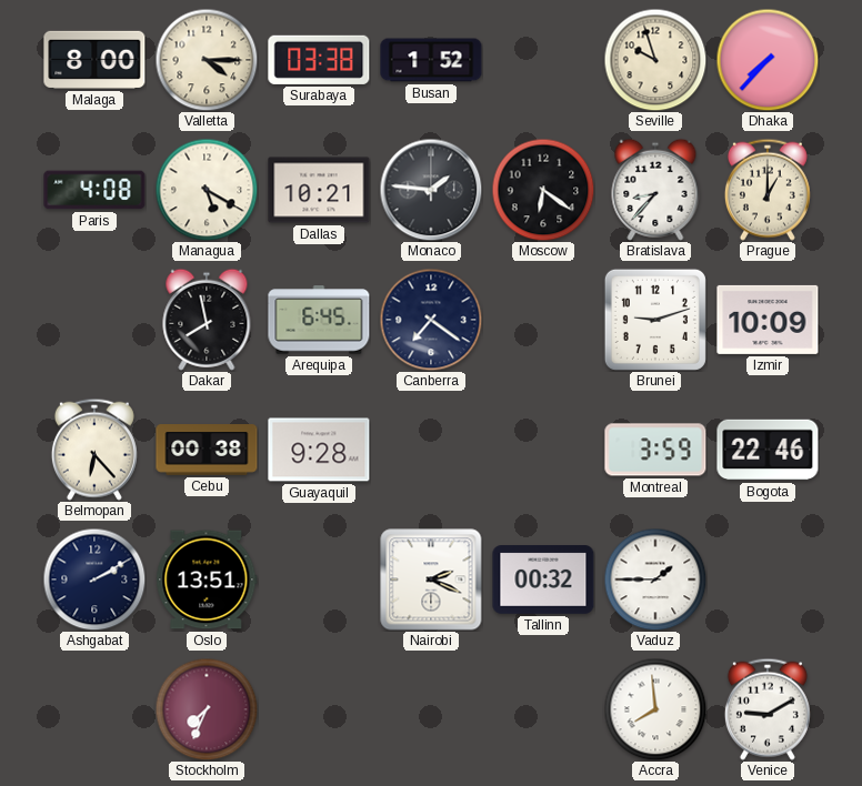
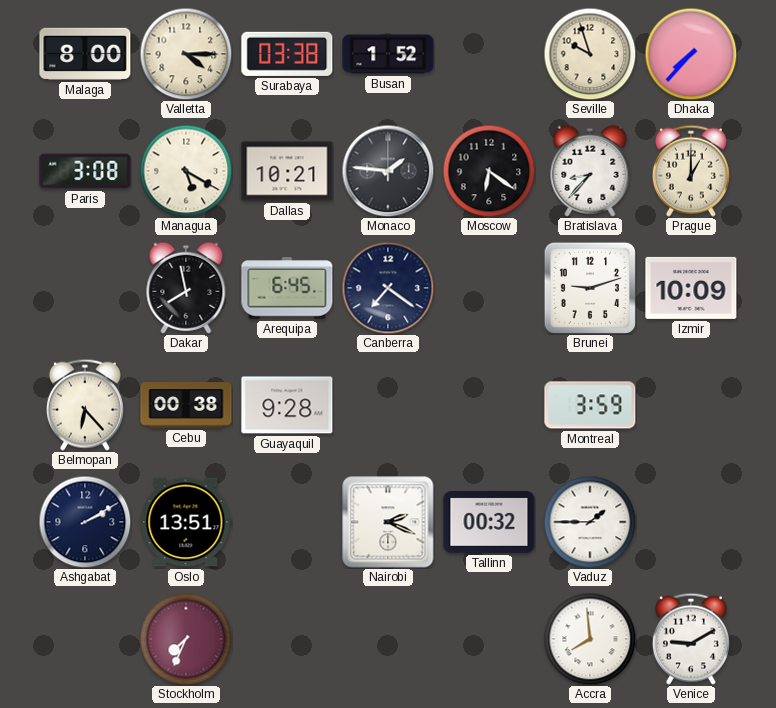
Paris: 4:08 -> 3:08
Bogota: 22:46 -> none
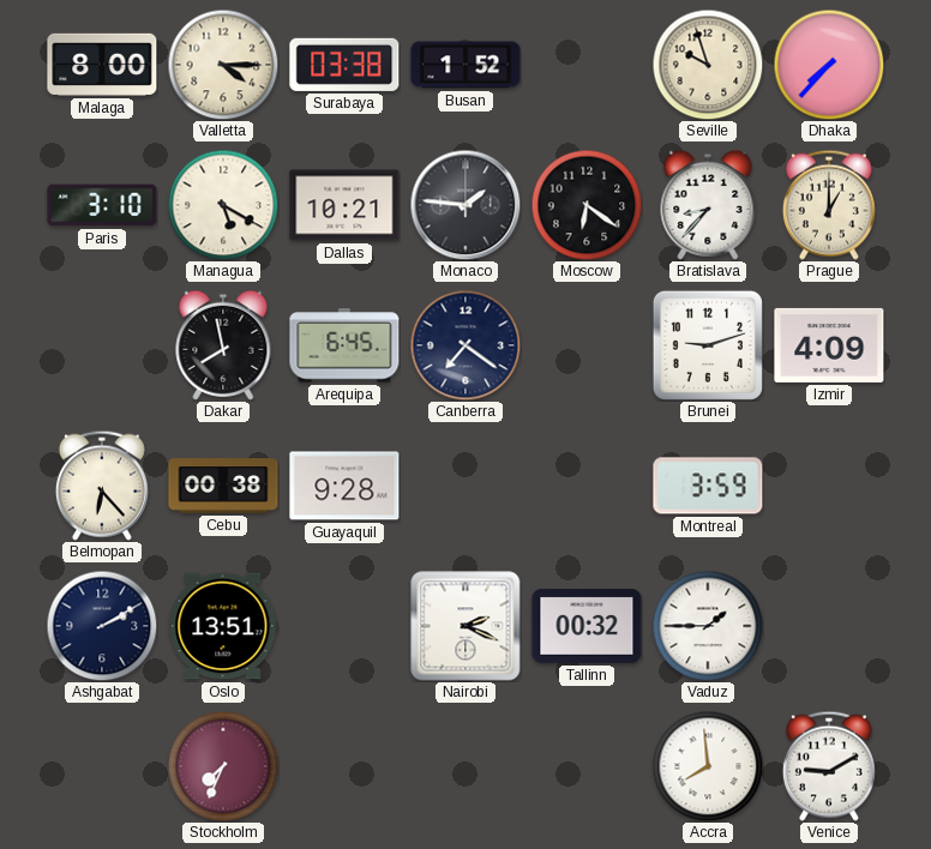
Paris: 3:08 -> 3:10
Izmir: 10:09 -> 4:09
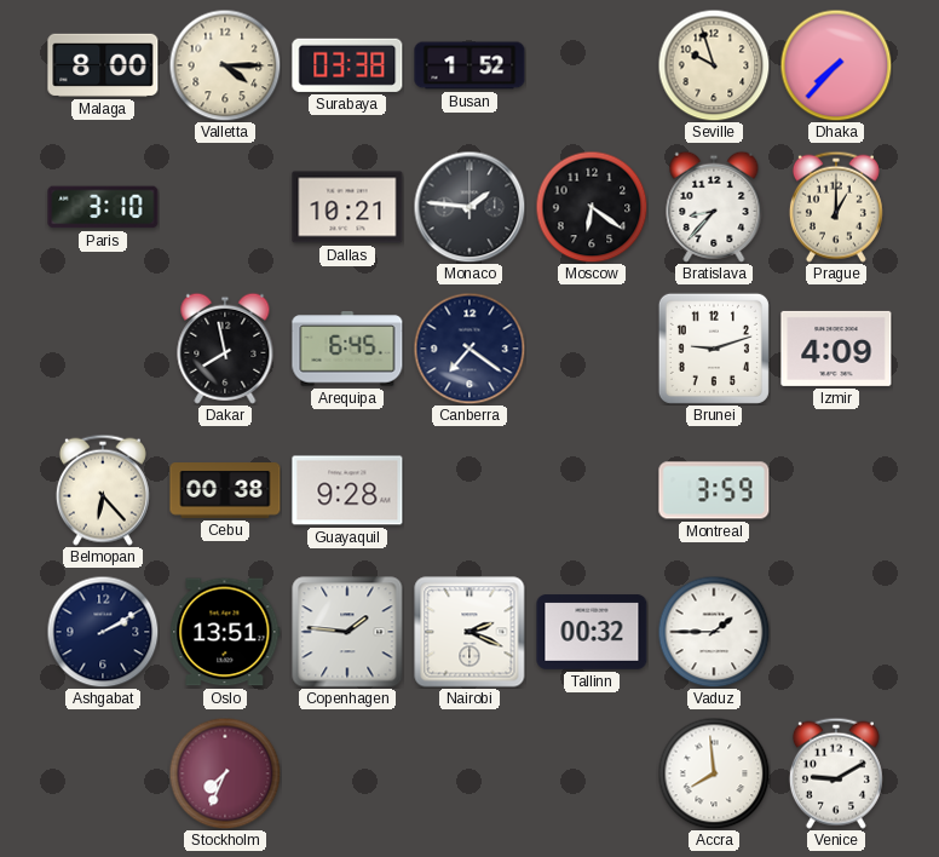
Managua: 5:20 -> none
Copenhagen: none -> 1:46
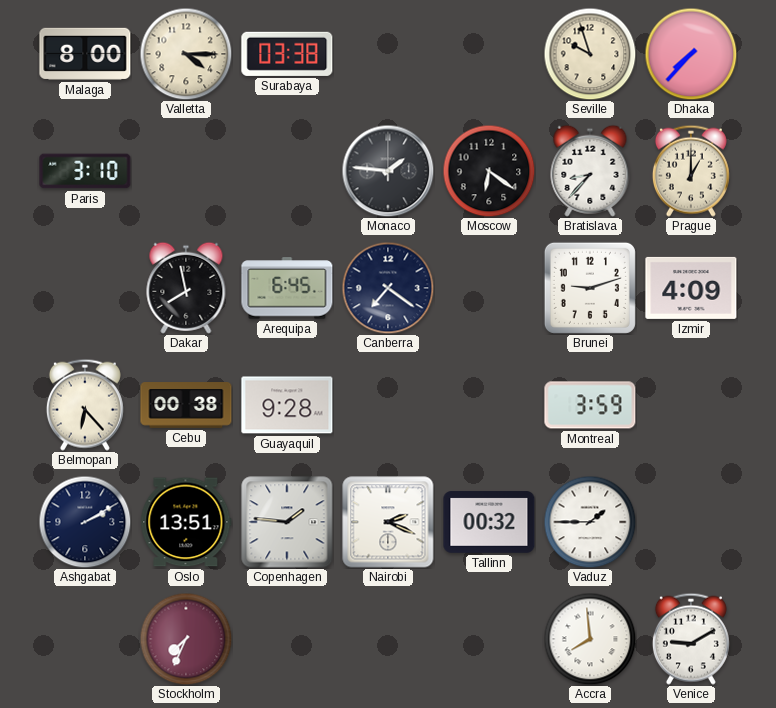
Busan: 1:52 -> none
Dallas: 10:21 -> none
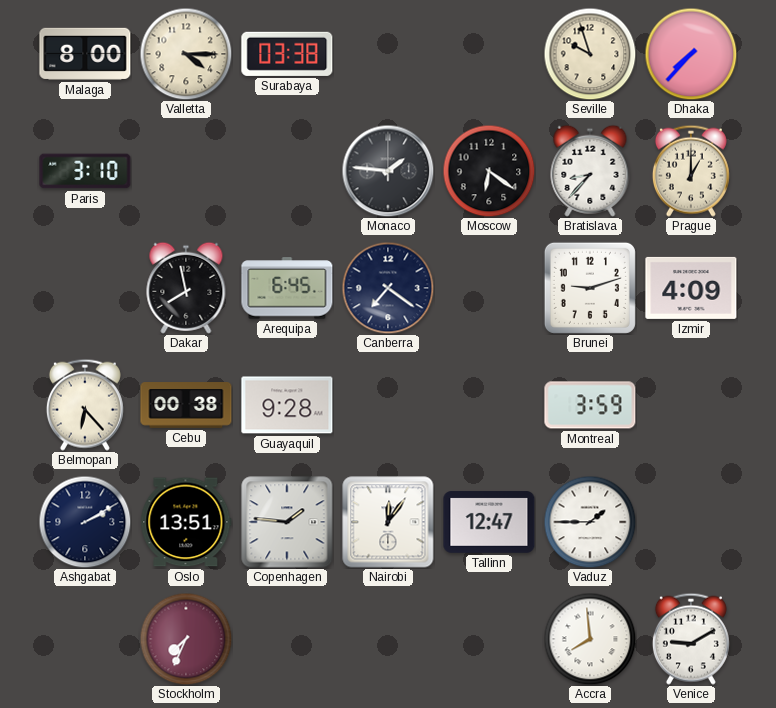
Nairobi: 2:19 -> 12:06
Tallinn: 00:32 -> 12:47
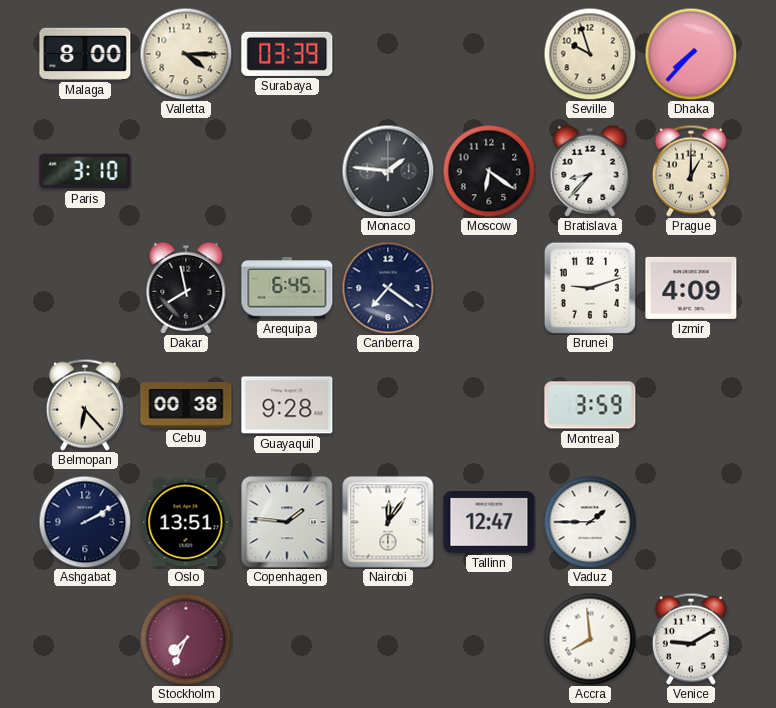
Surabaya: 03:38 -> 03:39
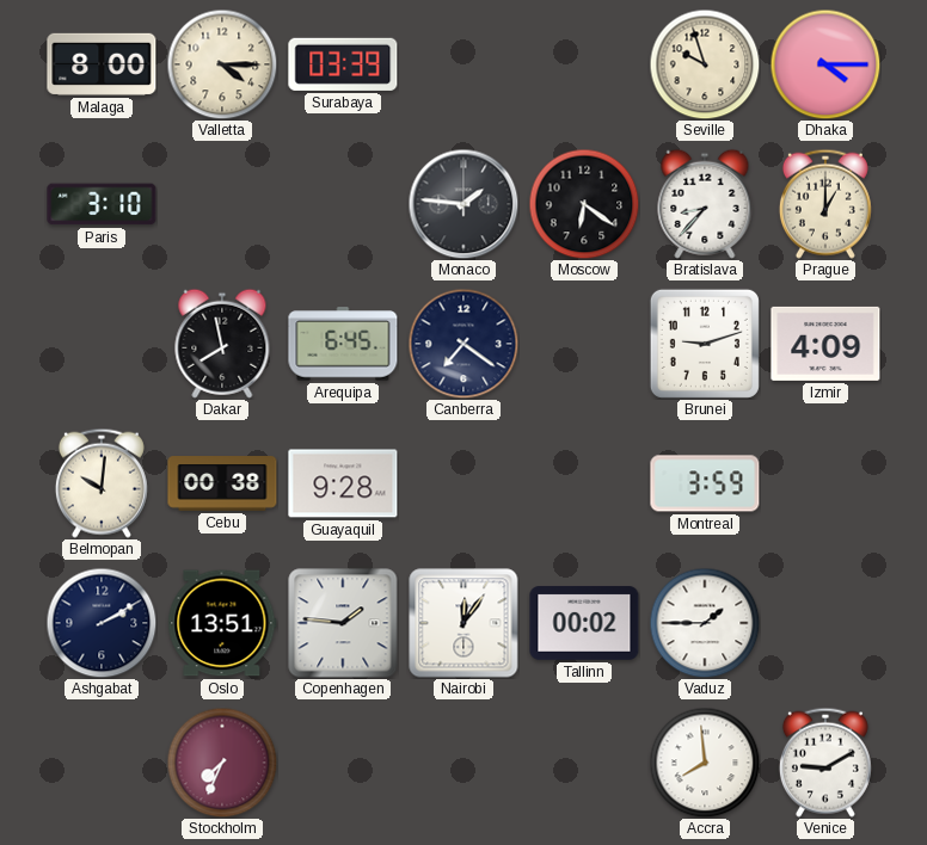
Dhaka: 7:37 -> 4:15
Belmopan: 6:23 -> 10:01
Tallinn: 12:47 -> 00:02
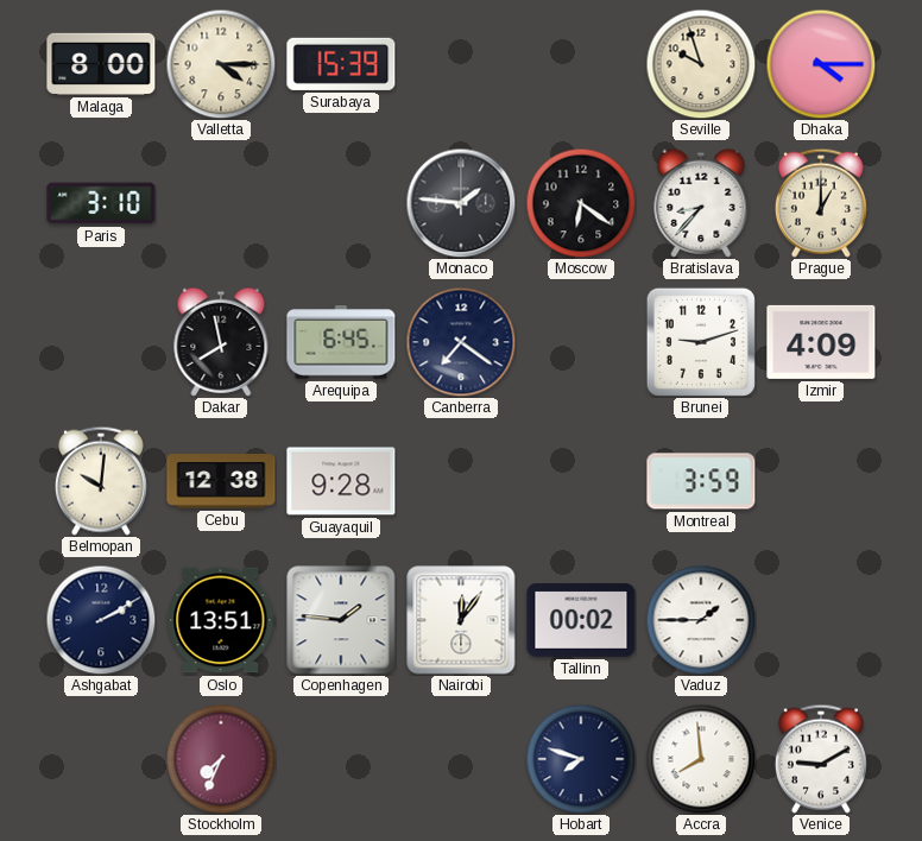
Surabaya: 03:39 -> 15:39
Cebu: 00:38 -> 12:38
Hobart: none -> 7:48
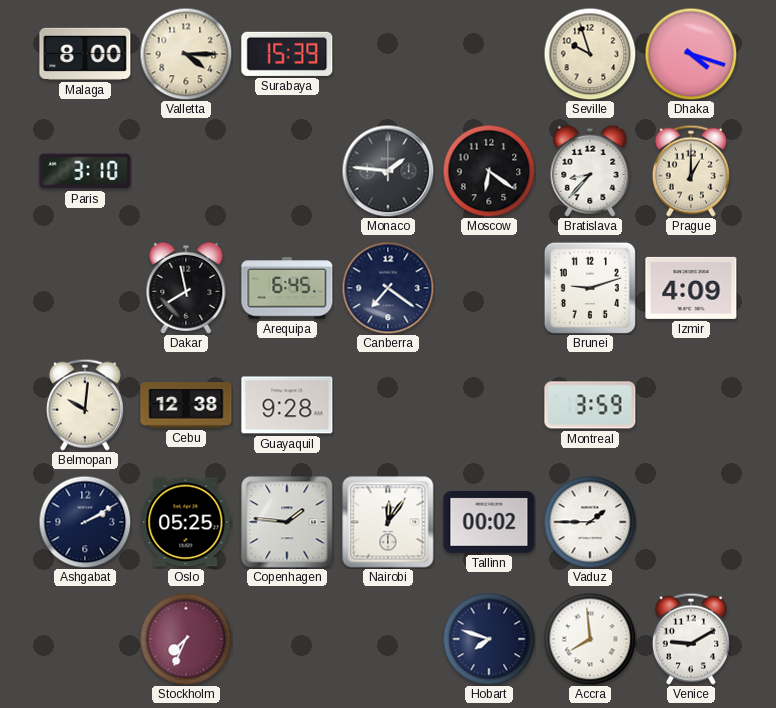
Dhaka: 4:15 -> 4:18
Oslo: 13:51 -> 05:25
